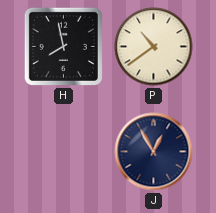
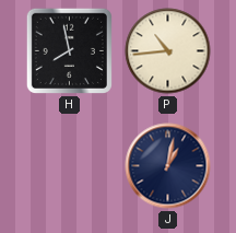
P: 10:39 -> 10:44
J: 12:55 -> 1:02
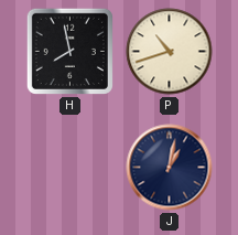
P: 10:44 -> 10:42
